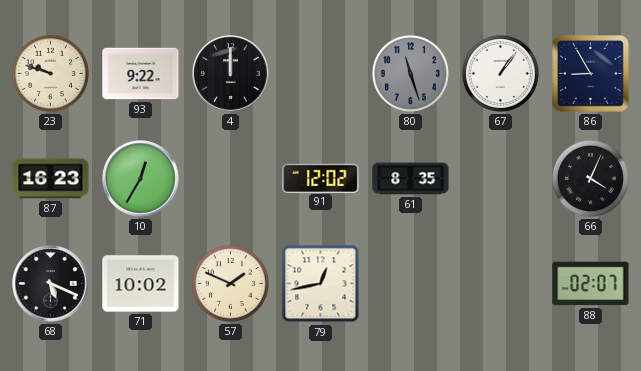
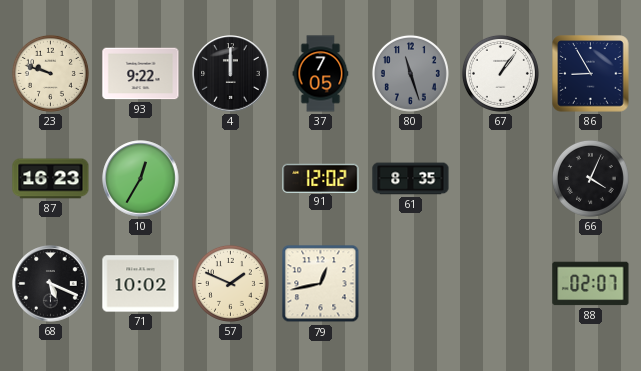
37: none -> 7:05
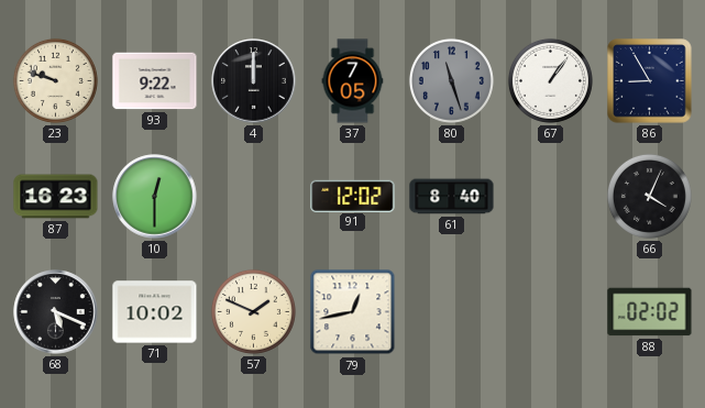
10: 12:35 -> 12:30
61: 8:35 -> 8:40
88: 02:07 -> 02:02
